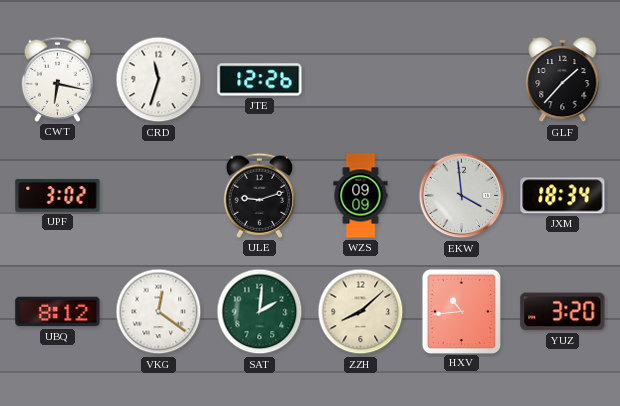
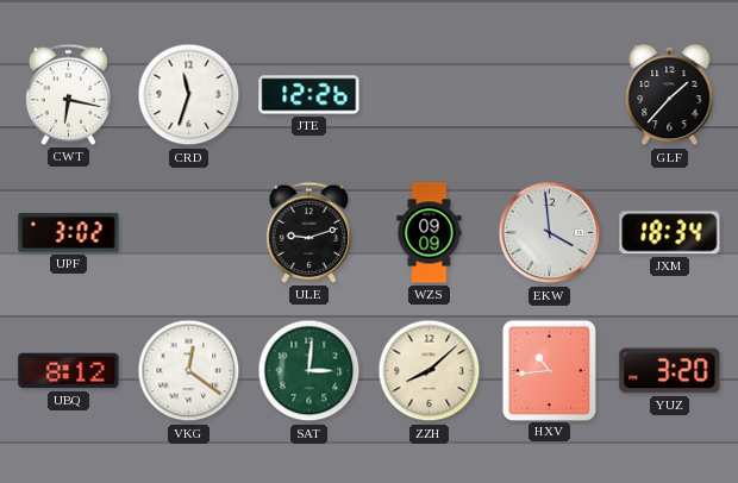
SAT: 2:01 -> 3:01
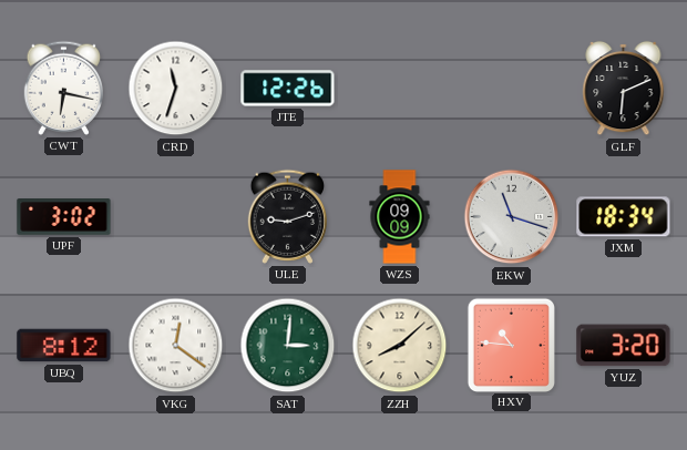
GLF: 1:37 -> 6:11
EKW: 3:59 -> 11:18
HXV: 10:44 -> 10:46
